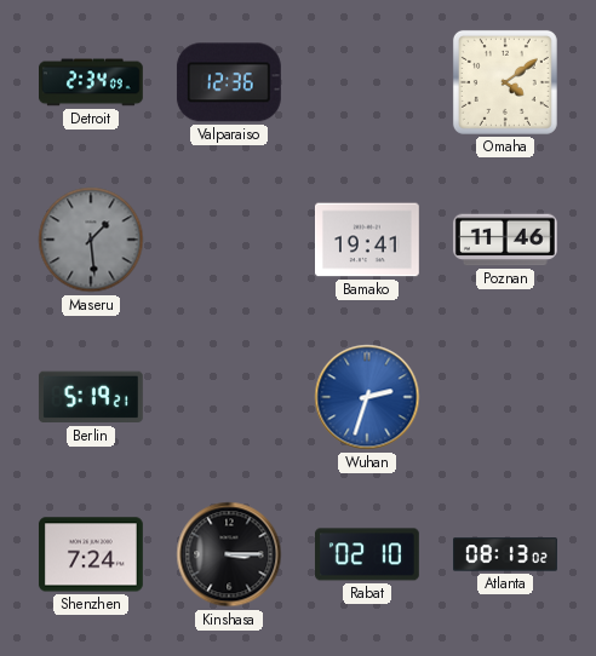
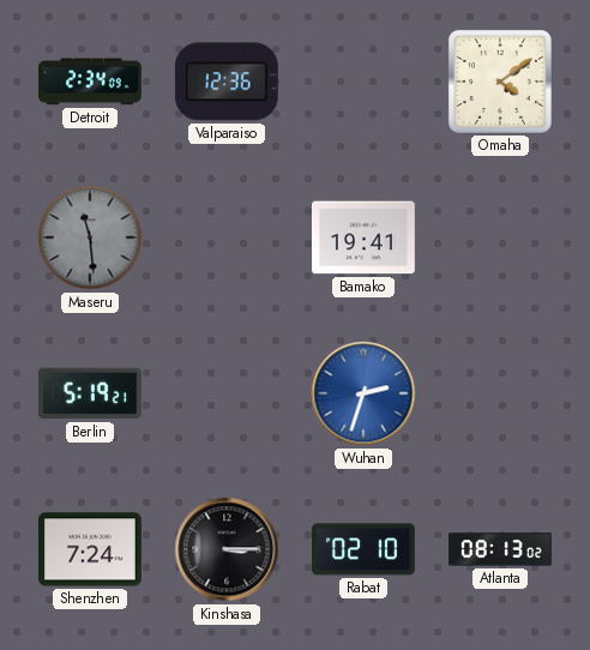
Maseru: 1:29 -> 11:29
Poznan: 11:46 -> none
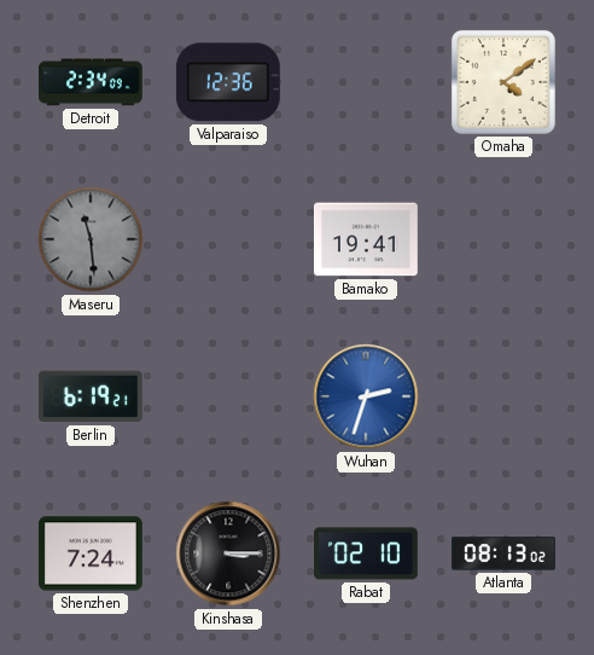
Berlin: 5:19 -> 6:19
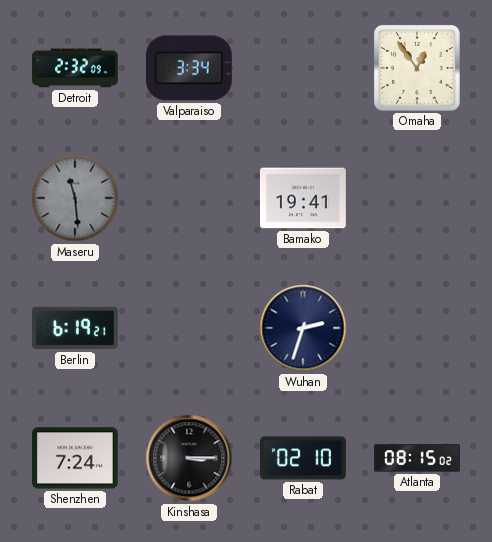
Detroit: 2:34 -> 2:32
Valparaiso: 12:36 -> 3:34
Omaha: 4:09 -> 12:54
Wuhan dial: blue -> navy
Atlanta: 08:13 -> 08:15
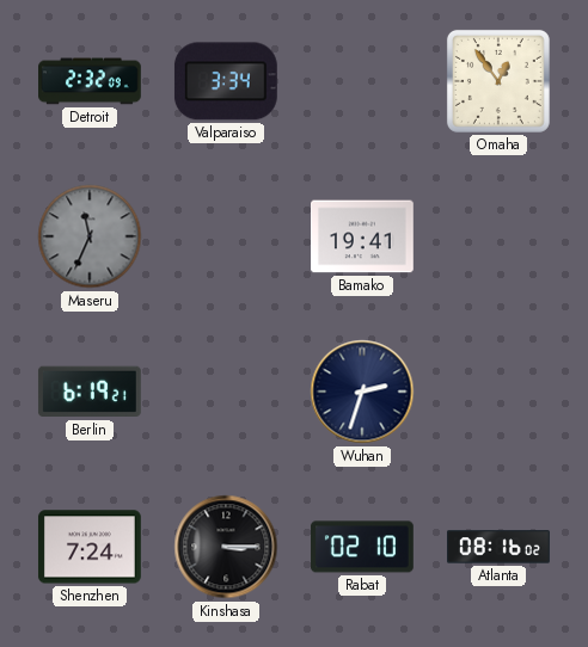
Maseru: 11:29 -> 11:34
Atlanta: 08:15 -> 08:16
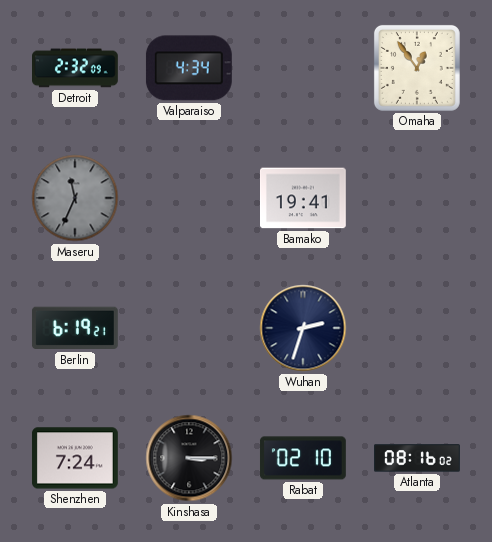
Valparaiso: 3:34 -> 4:34
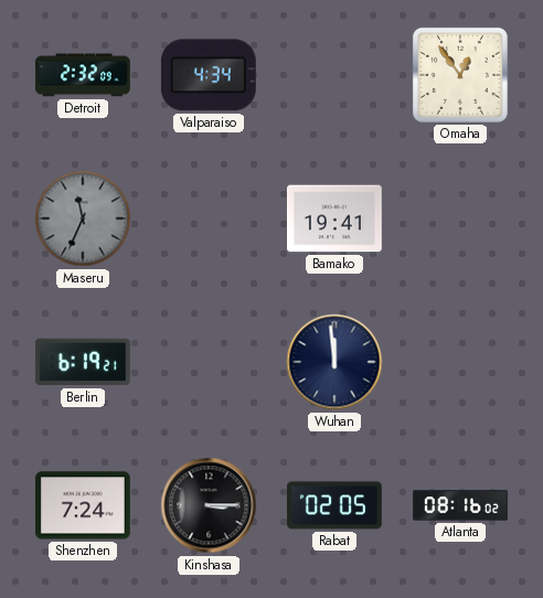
Wuhan: 2:33 -> 11:59
Rabat: 02:10 -> 02:05
